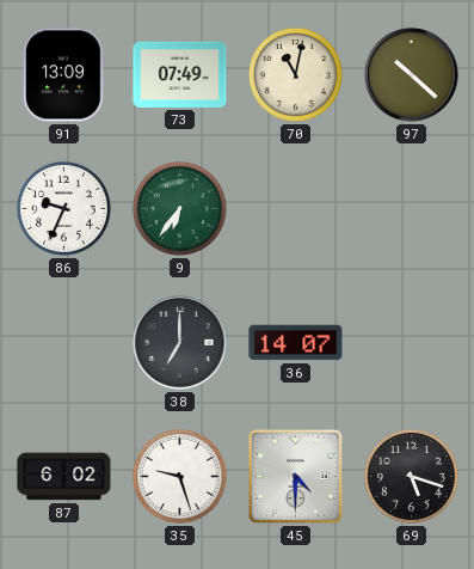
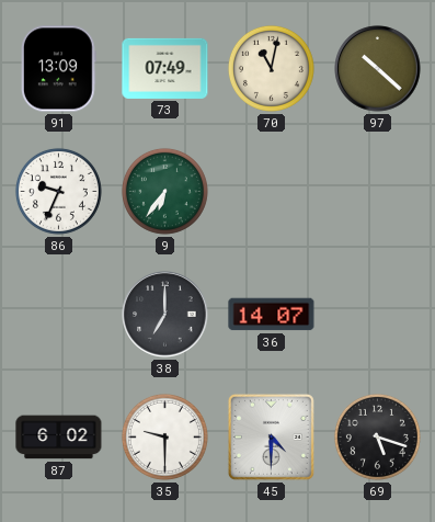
35: 9:27 -> 9:30
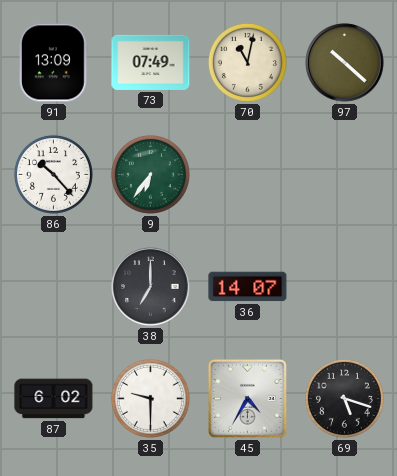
86: 9:34 -> 10:23
45: 4:30 -> 4:35
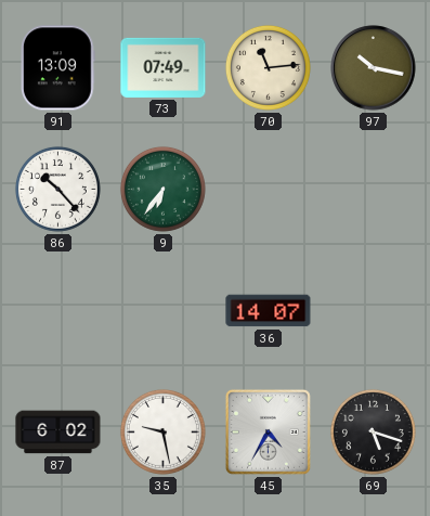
70: 11:02 -> 11:14
97: 10:22 -> 10:17
38: 7:00 -> none
35: 9:30 -> 9:28
